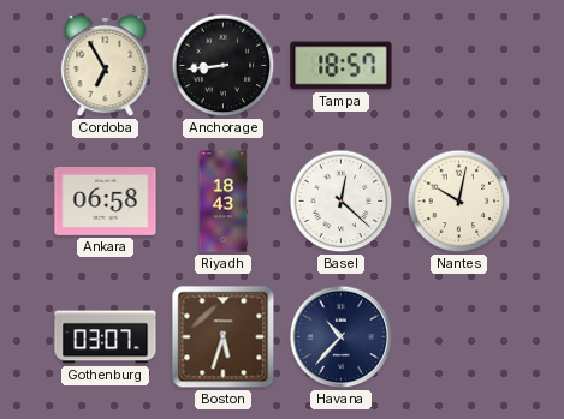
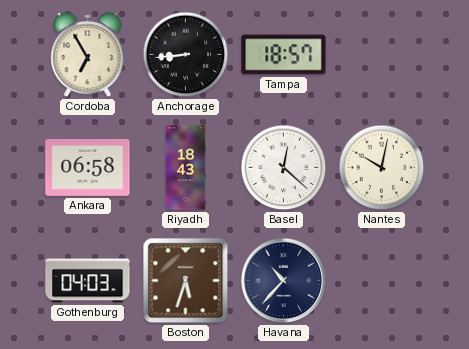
Gothenburg: 03:07 -> 04:03
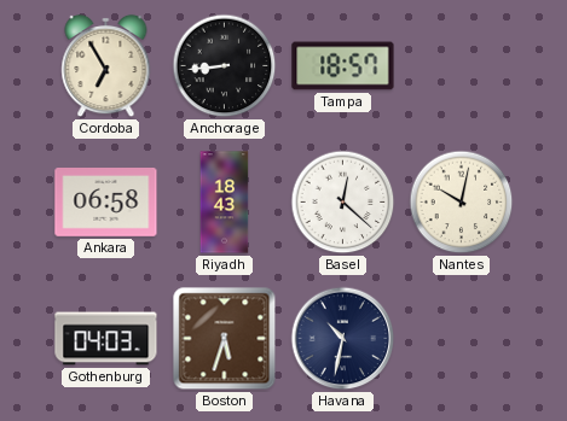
Havana: 10:37 -> 10:32
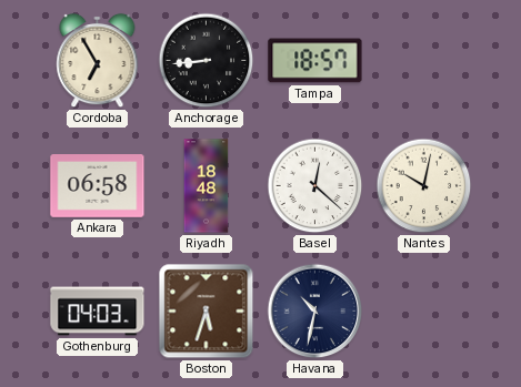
Riyadh: 18:43 -> 18:48
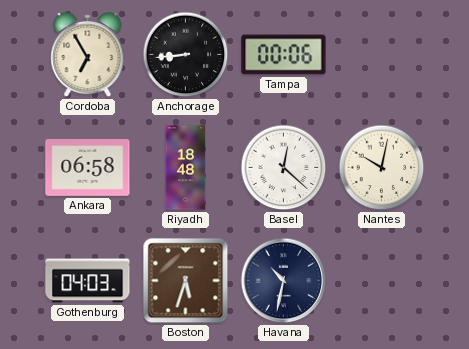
Tampa: 18:57 -> 00:06
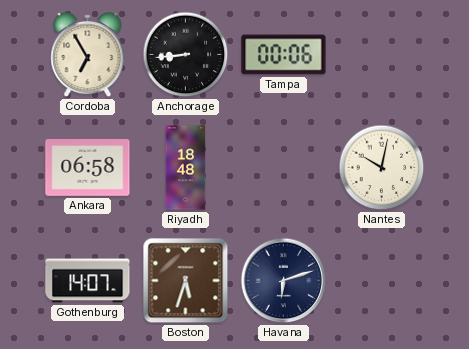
Basel: 12:22 -> none
Gothenburg: 04:03 -> 14:07
Havana: 10:32 -> 6:12
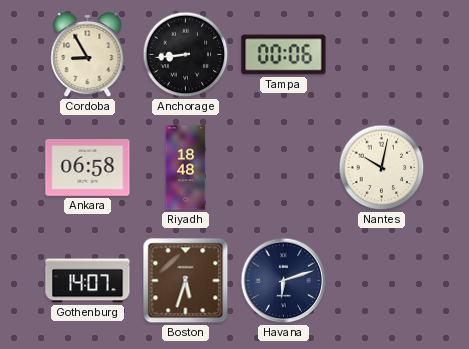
Cordoba: 6:55 -> 8:55
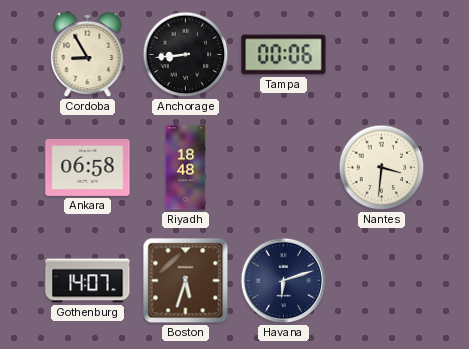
Nantes: 10:02 -> 3:31
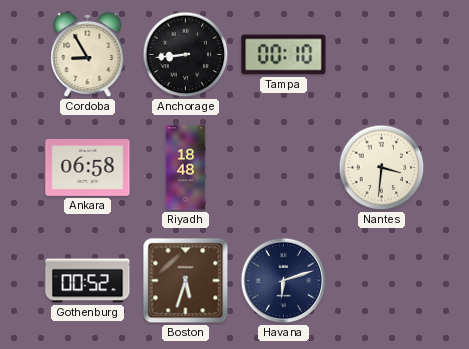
Tampa: 00:06 -> 00:10
Gothenburg: 14:07 -> 00:52
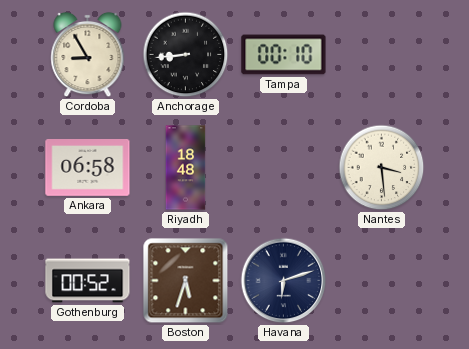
Nantes: 3:31 -> 3:29
